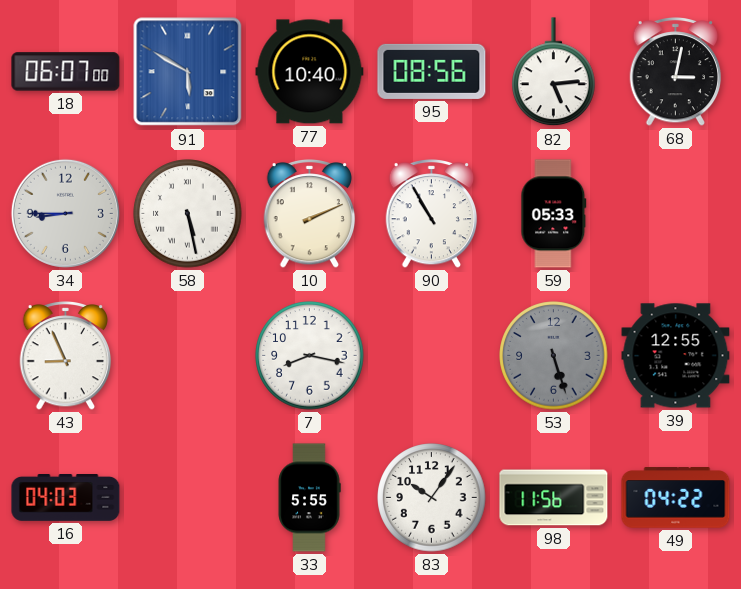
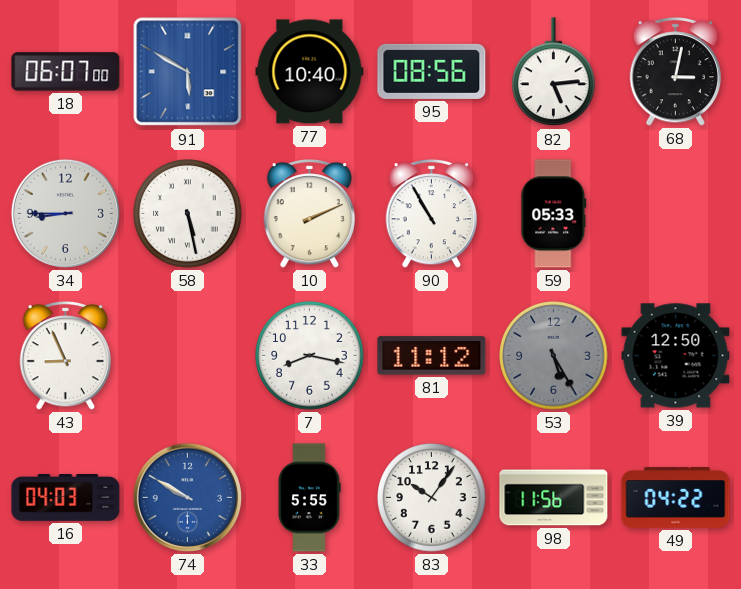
81: none -> 11:12
53: 5:27 -> 5:25
39: 12:55 -> 12:50
74: none -> 9:50
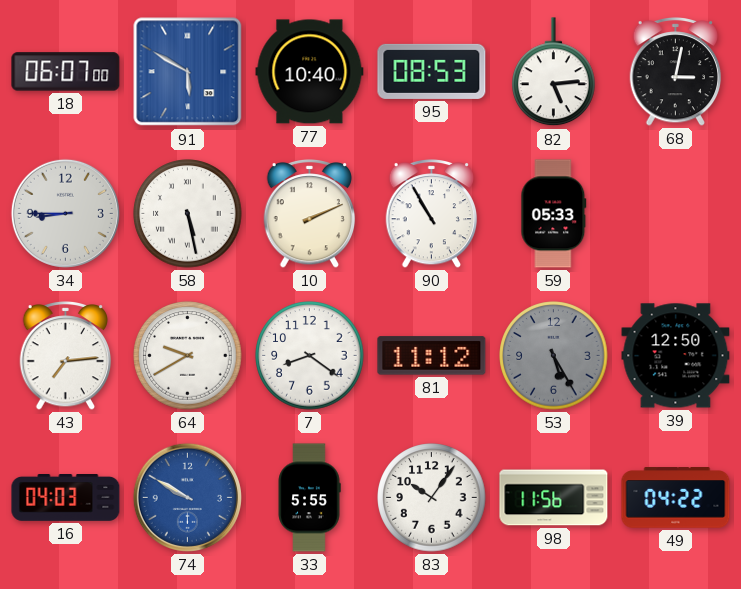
95: 08:56 -> 08:53
43: 8:56 -> 7:14
64: none -> 9:40
7: 8:17 -> 8:21
